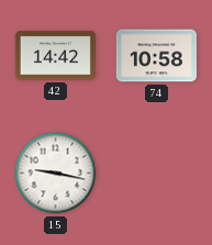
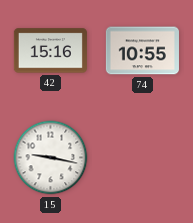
42: 14:42 -> 15:16
74: 10:58 -> 10:55
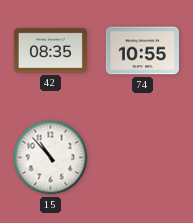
42: 15:16 -> 08:35
15: 9:17 -> 10:53
